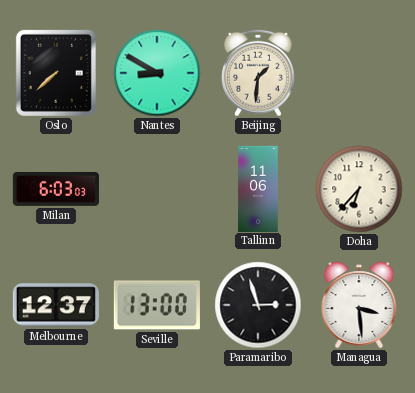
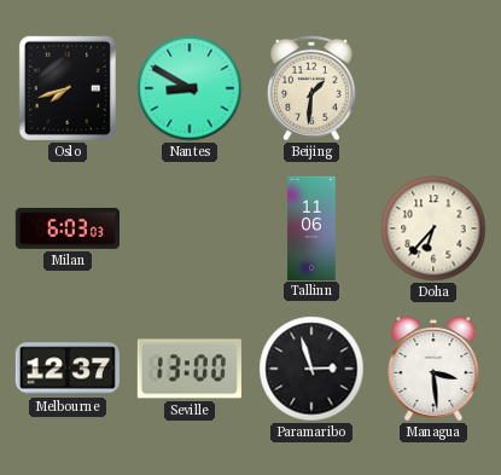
Oslo: 7:38 -> 7:42
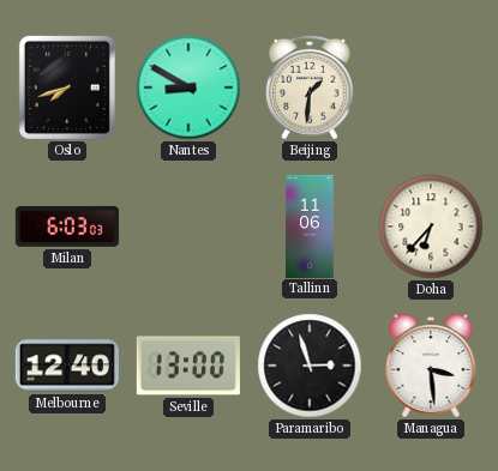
Melbourne: 12:37 -> 12:40
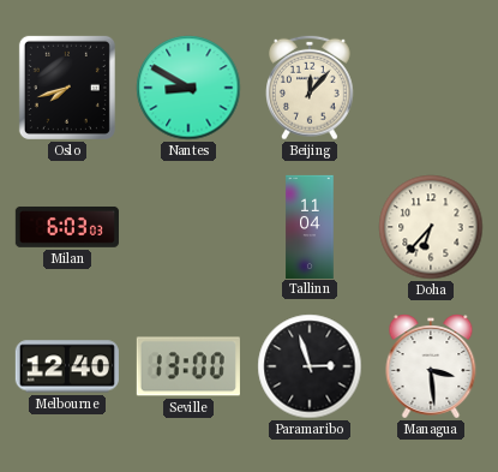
Beijing: 1:31 -> 12:07
Tallinn: 11:06 -> 11:04
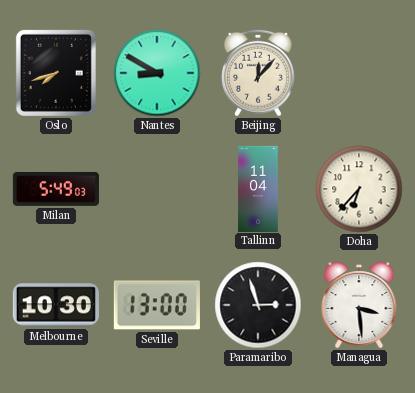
Milan: 6:03 -> 5:49
Melbourne: 12:40 -> 10:30
